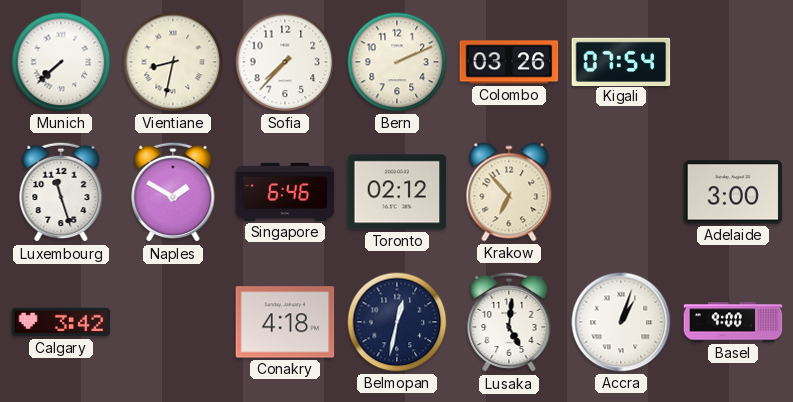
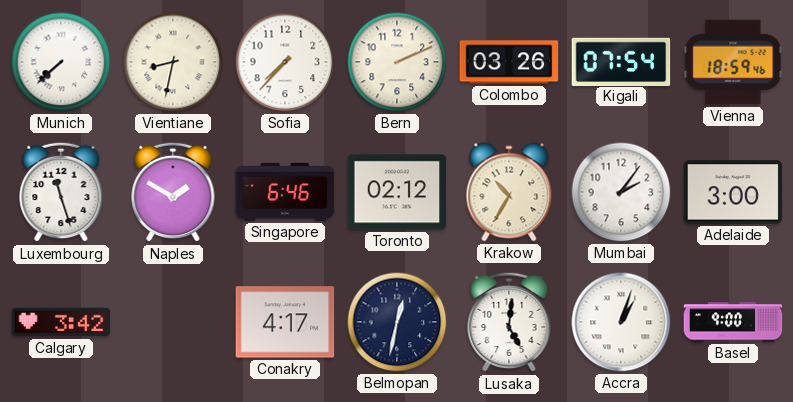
Vienna: none -> 18:59
Krakow: 6:53 -> 10:35
Mumbai: none -> 2:06
Conakry: 4:18 -> 4:17
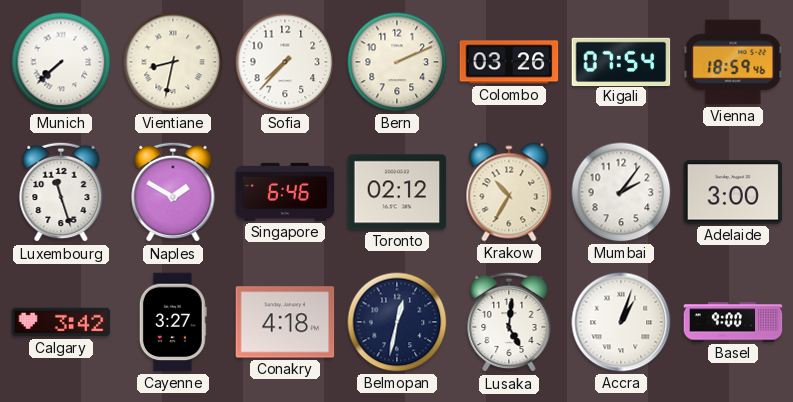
Cayenne: none -> 3:27
Conakry: 4:17 -> 4:18
